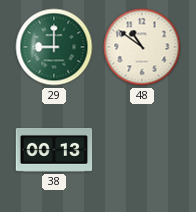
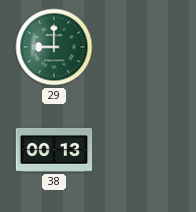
48: 10:51 -> none
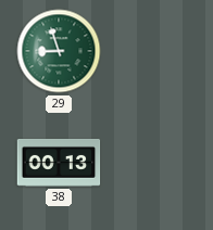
29: 9:00 -> 8:57
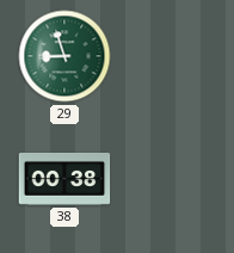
38: 00:13 -> 00:38
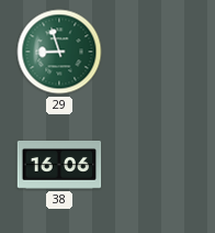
38: 00:38 -> 16:06
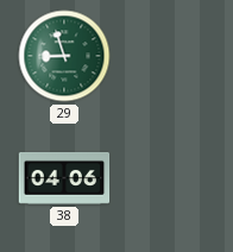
38: 16:06 -> 04:06
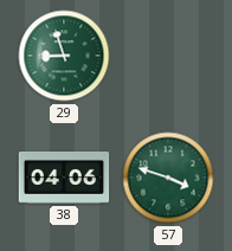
57: none -> 3:48
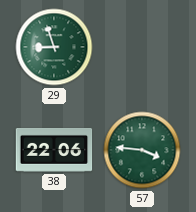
38: 04:06 -> 22:06
57: 3:48 -> 3:46
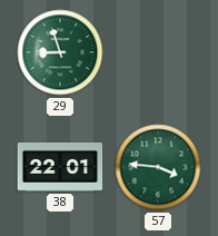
38: 22:06 -> 22:01
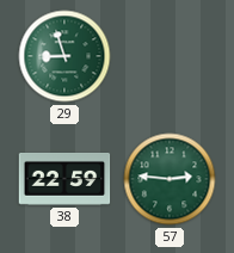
38: 22:01 -> 22:59
57: 3:46 -> 2:46
